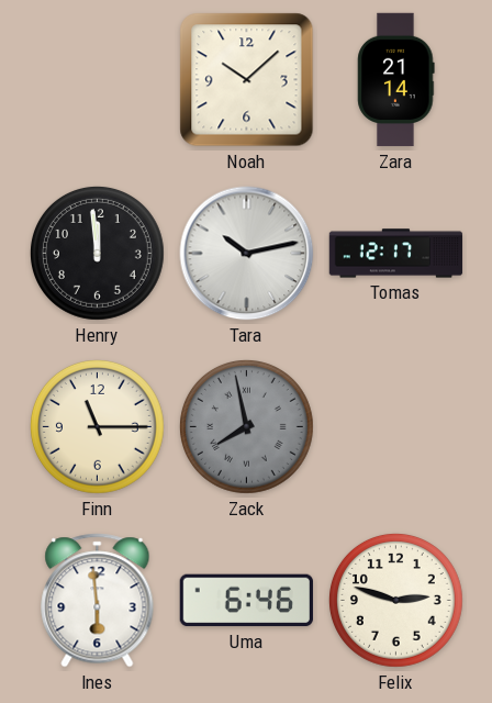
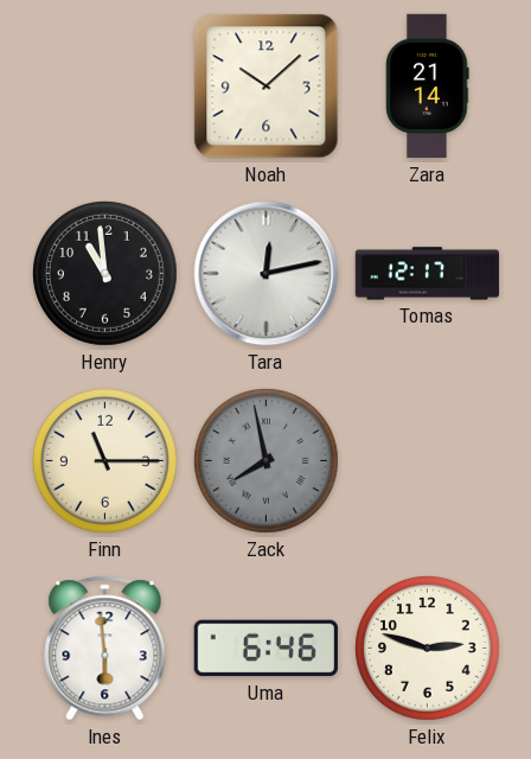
Henry: 11:59 -> 10:59
Tara: 10:13 -> 12:13
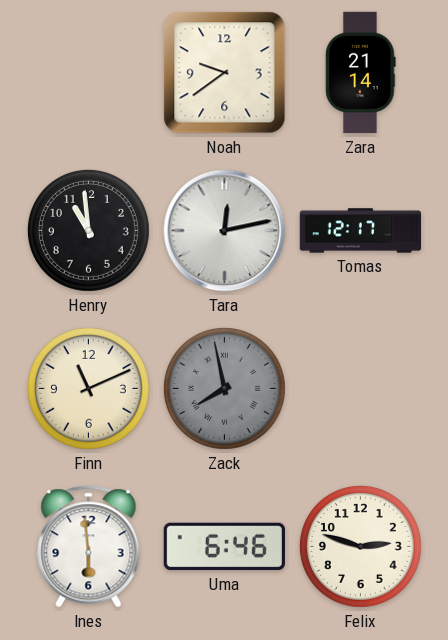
Noah: 10:08 -> 9:39
Finn: 11:15 -> 11:11
